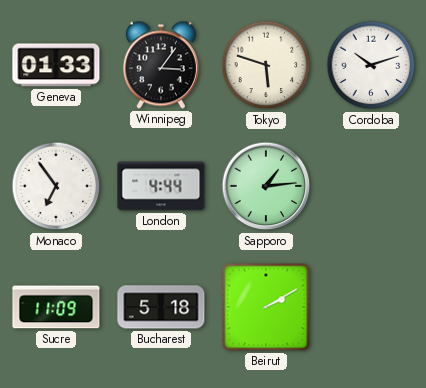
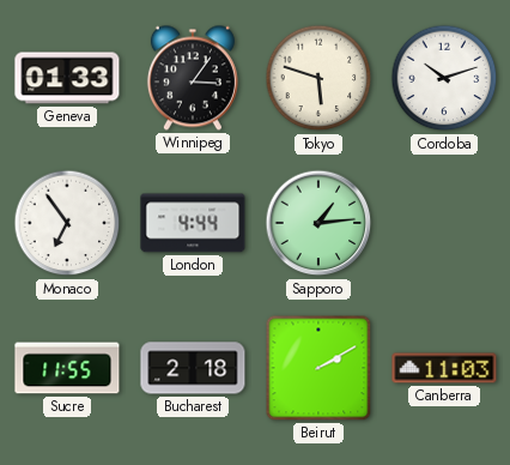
Sucre: 11:09 -> 11:55
Bucharest: 5:18 -> 2:18
Canberra: none -> 11:03
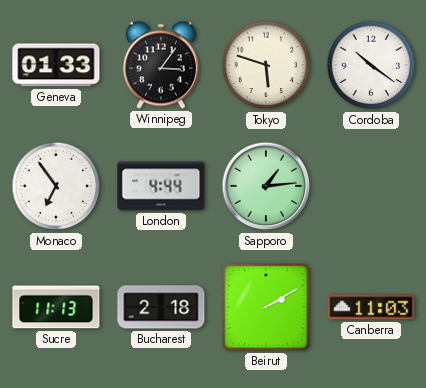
Cordoba: 10:12 -> 10:21
Sucre: 11:55 -> 11:13
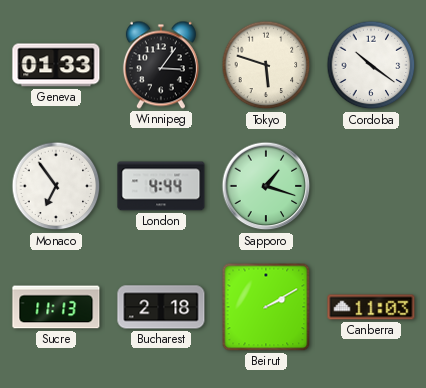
Sapporo: 1:14 -> 1:18
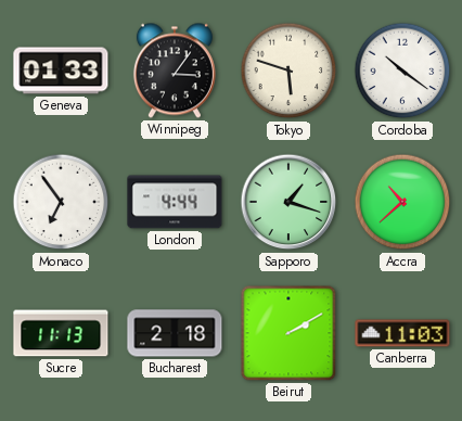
Accra: none -> 10:38
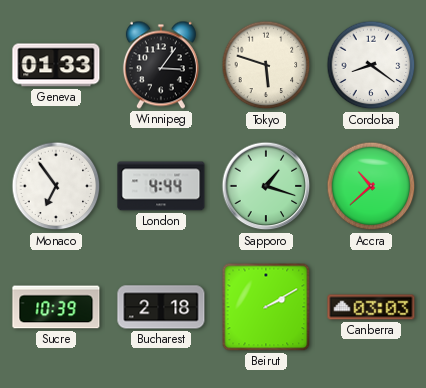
Cordoba: 10:21 -> 8:21
Sucre: 11:13 -> 10:39
Canberra: 11:03 -> 03:03
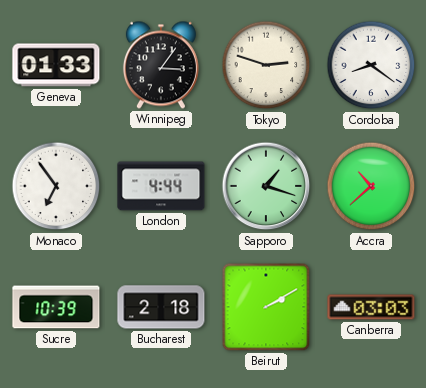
Tokyo: 5:48 -> 2:48
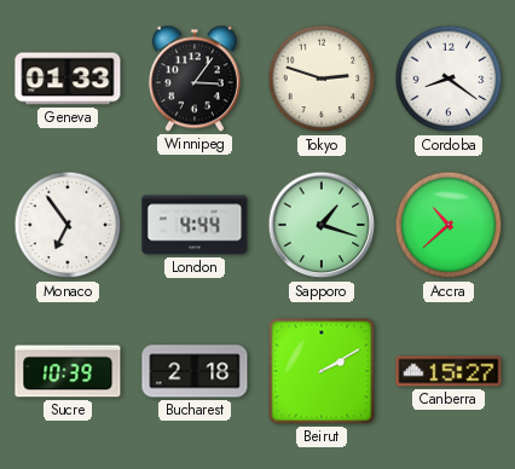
Canberra: 03:03 -> 15:27
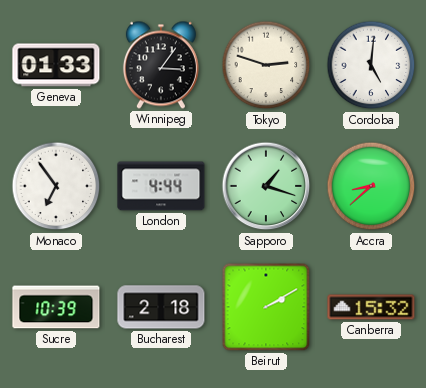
Cordoba: 8:21 -> 5:01
Accra: 10:38 -> 8:38
Canberra: 15:27 -> 15:32
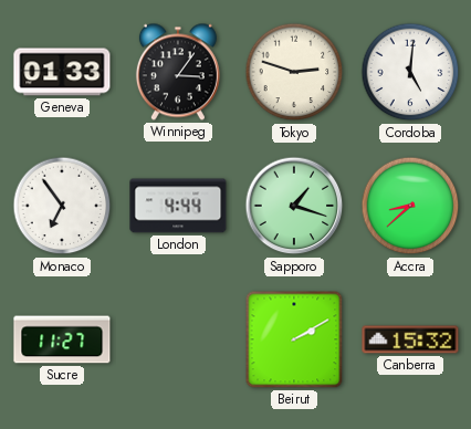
Sucre: 10:39 -> 11:27
Bucharest: 2:18 -> none
